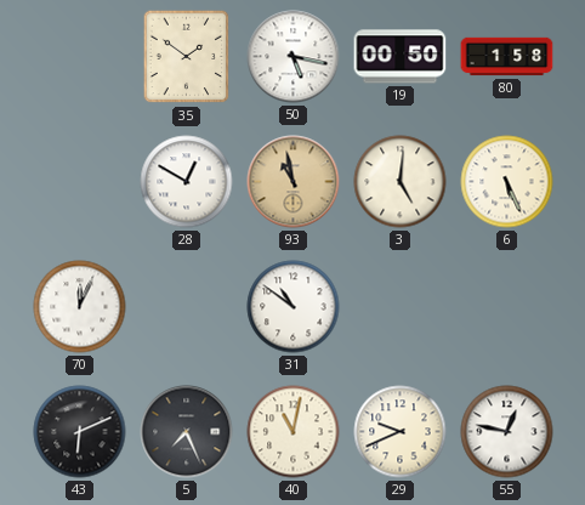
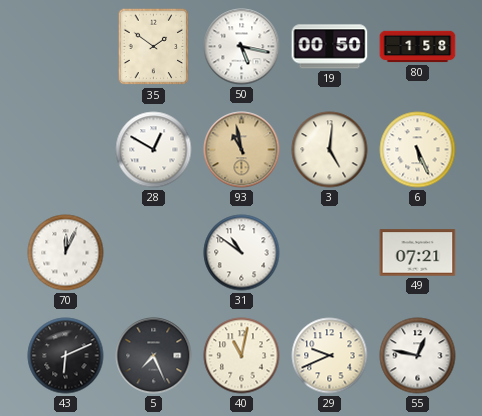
49: none -> 07:21
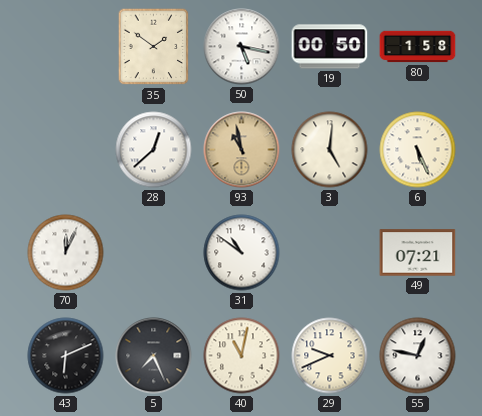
28: 12:50 -> 12:38
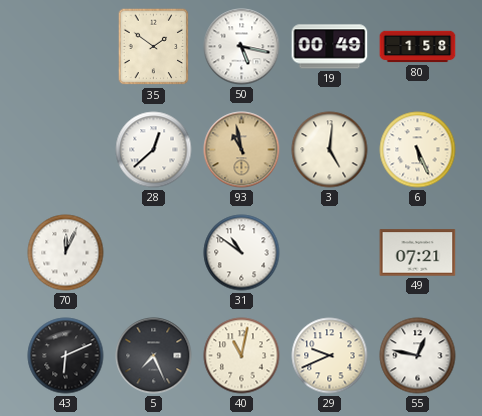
19: 00:50 -> 00:49
